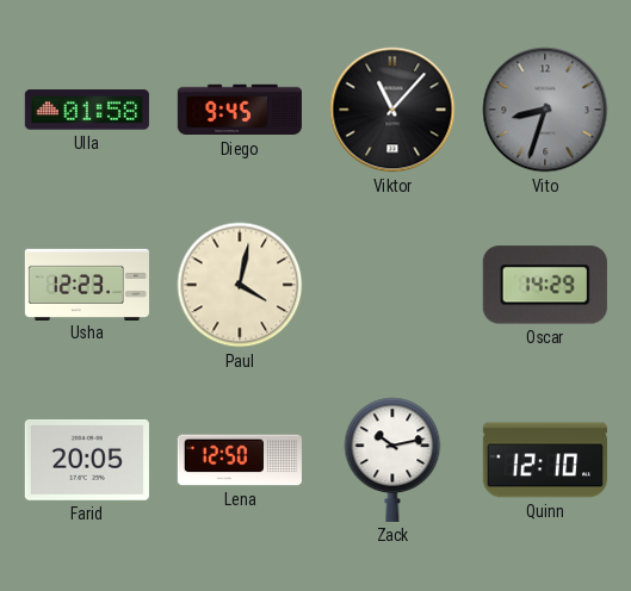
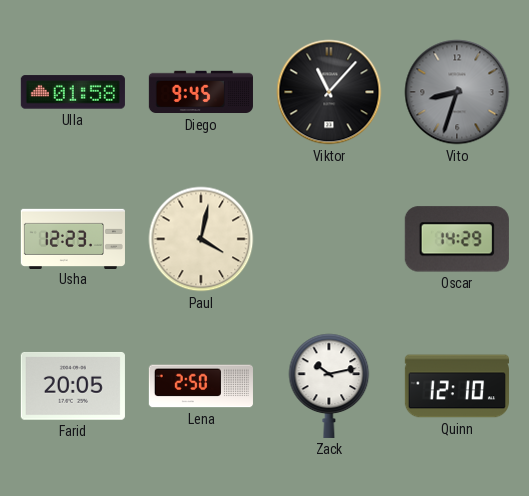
Lena: 12:50 -> 2:50
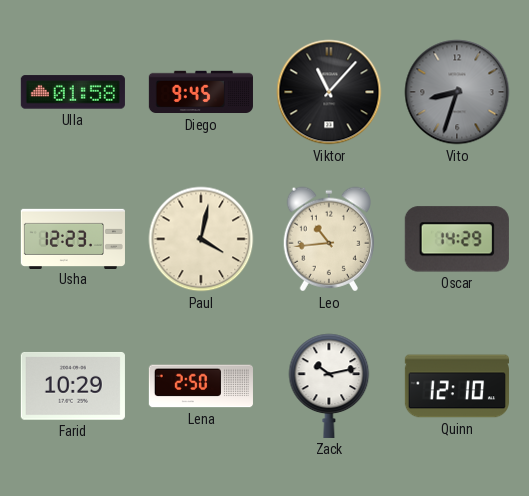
Leo: none -> 10:44
Farid: 20:05 -> 10:29
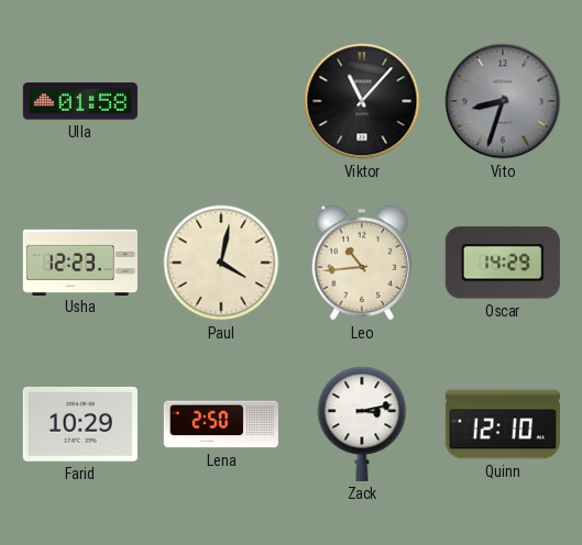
Diego: 9:45 -> none
Zack: 10:13 -> 3:13
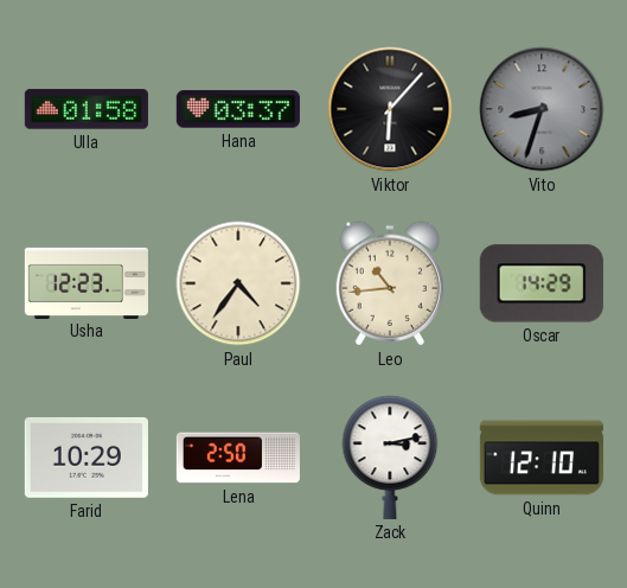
Hana: none -> 03:37
Viktor: 11:07 -> 6:07
Paul: 4:02 -> 4:36
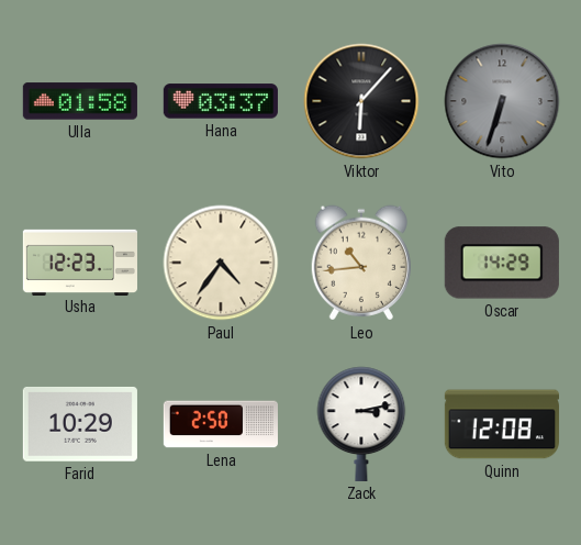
Vito: 8:33 -> 6:33
Quinn: 12:10 -> 12:08
